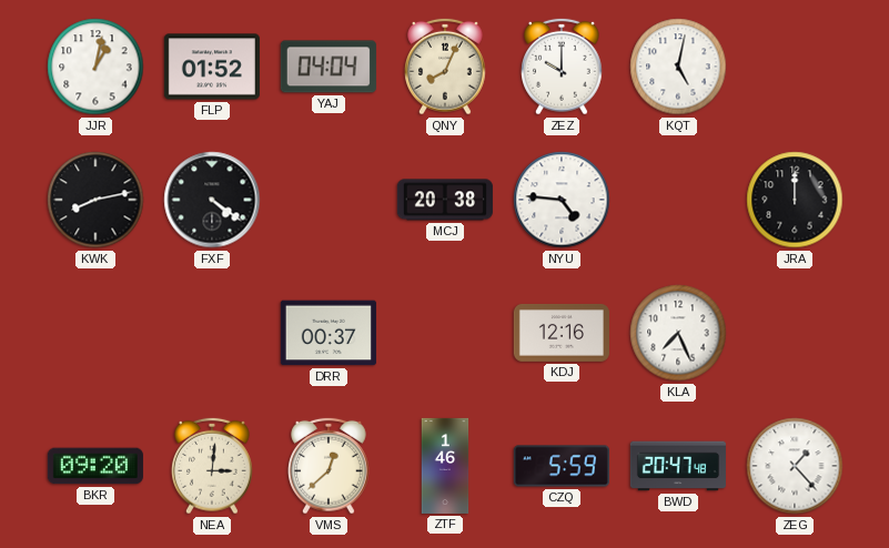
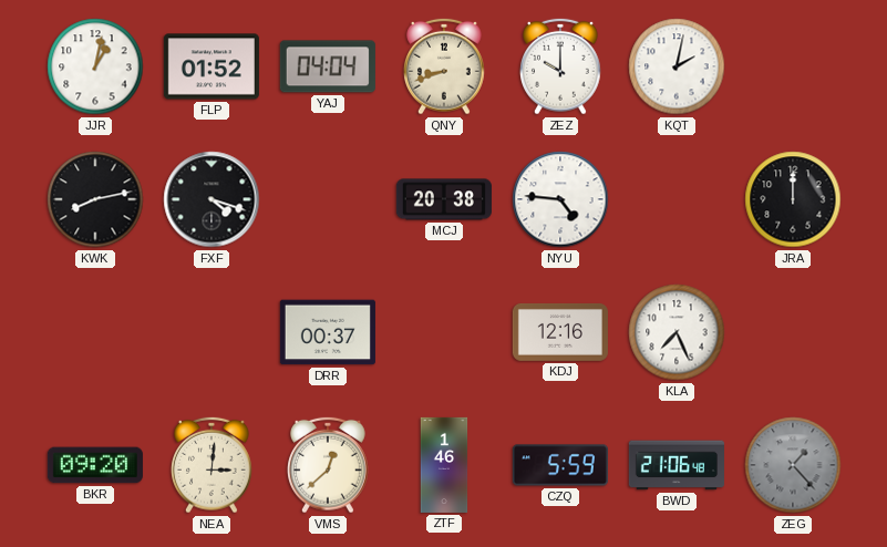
QNY: 8:04 -> 8:42
KQT: 5:02 -> 2:02
FXF: 4:21 -> 4:18
BWD: 20:47 -> 21:06
ZEG dial: white -> grey
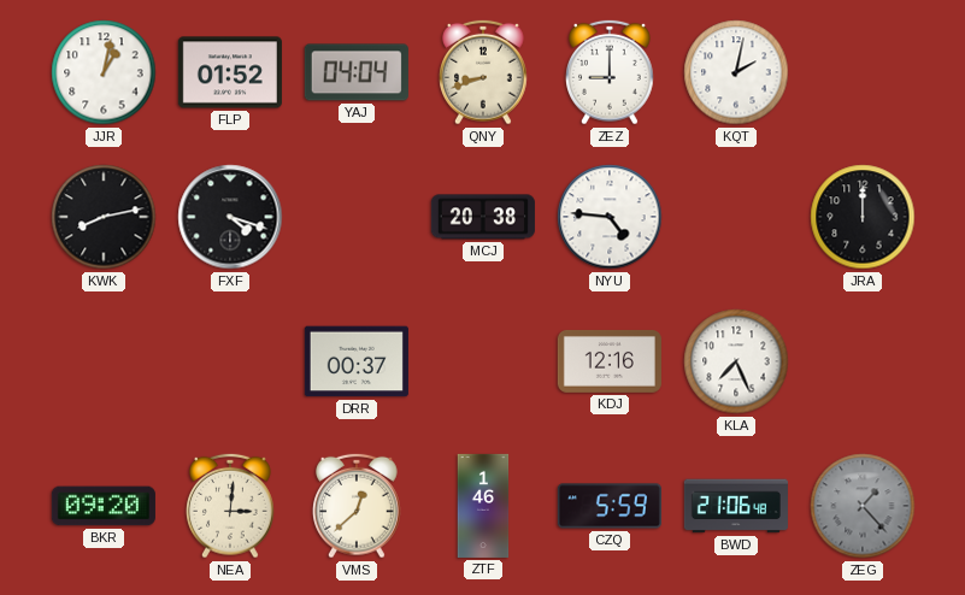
ZEZ: 10:00 -> 9:00
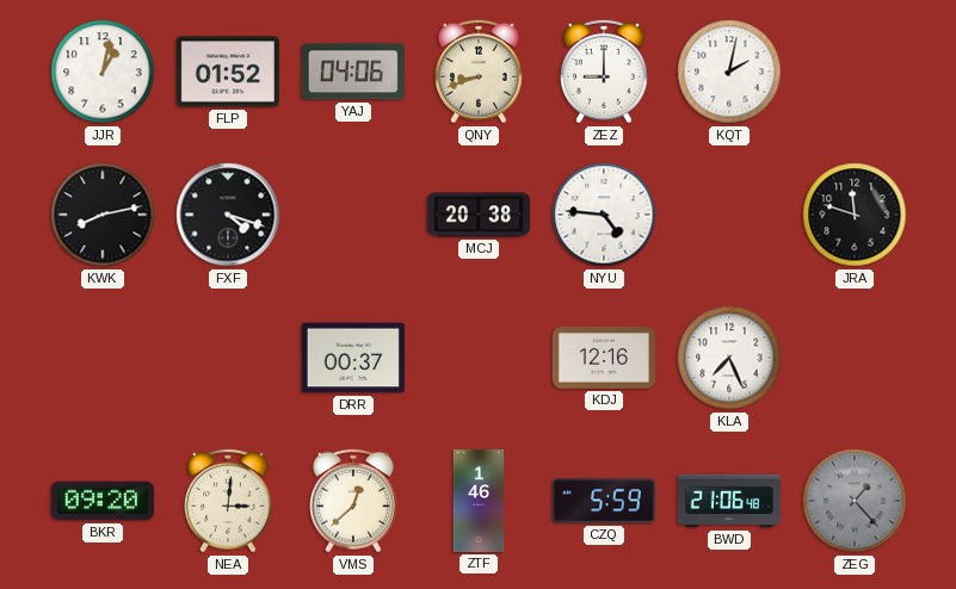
YAJ: 04:04 -> 04:06
JRA: 12:00 -> 11:48
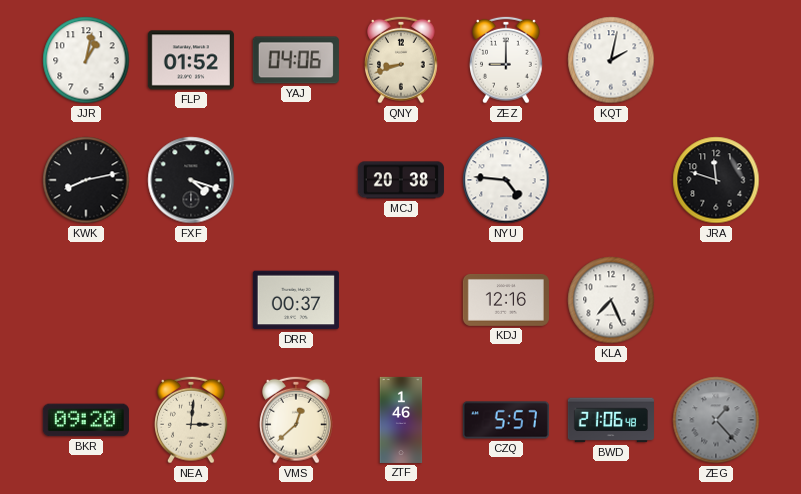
CZQ: 5:59 -> 5:57
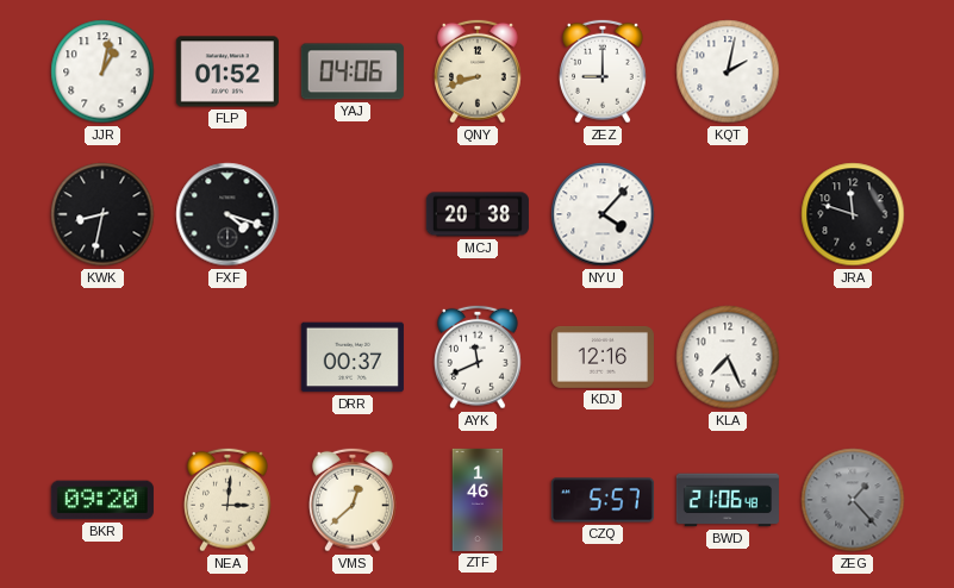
KWK: 8:13 -> 8:32
NYU: 4:46 -> 4:07
AYK: none -> 11:41
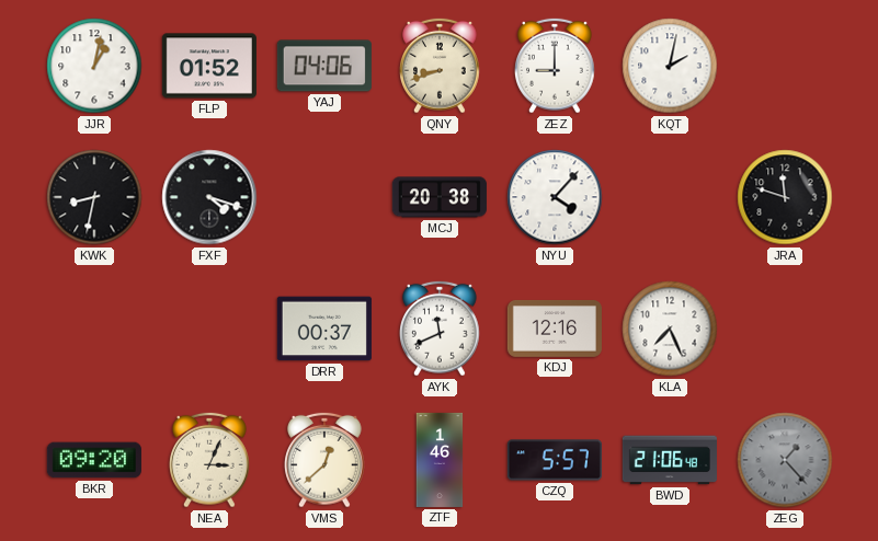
NEA: 3:01 -> 3:04
